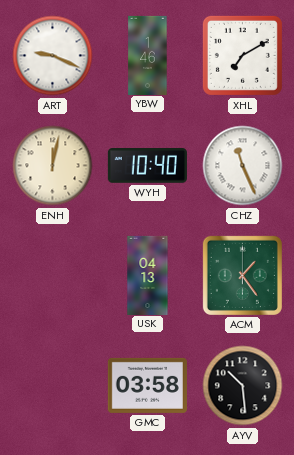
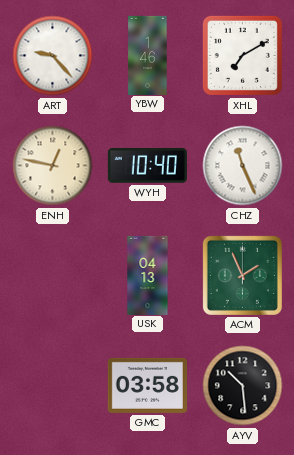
ART: 9:19 -> 9:23
ENH: 12:02 -> 12:47
ACM: 1:24 -> 1:56
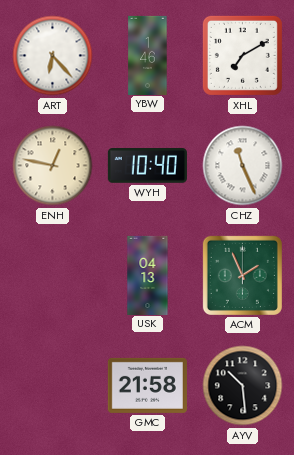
ART: 9:23 -> 6:23
GMC: 03:58 -> 21:58
